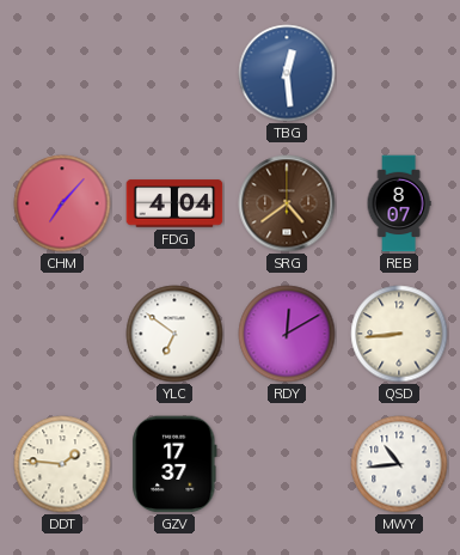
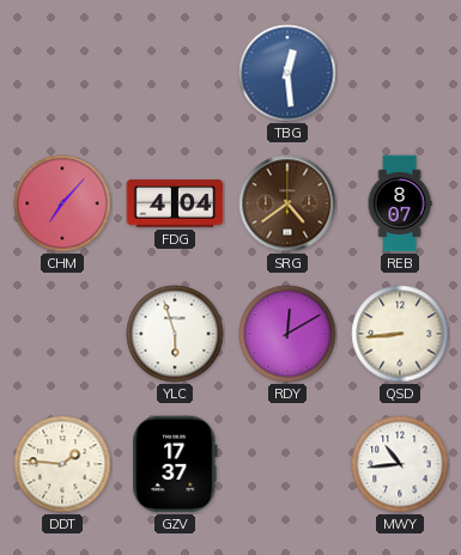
YLC: 6:51 -> 5:57
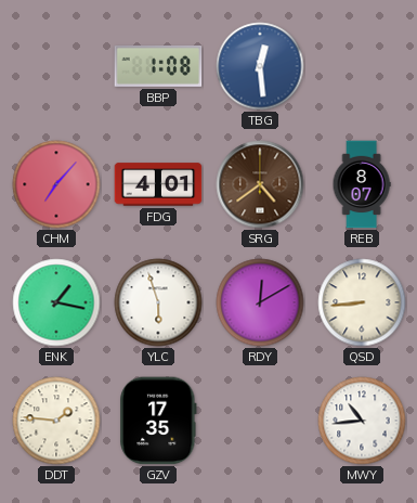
BBP: none -> 1:08
FDG: 4:04 -> 4:01
ENK: none -> 1:17
GZV: 17:37 -> 17:35
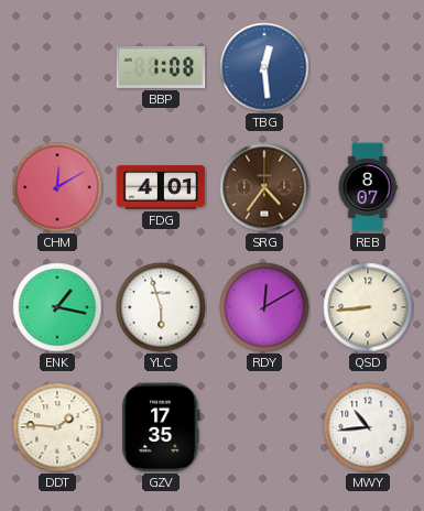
CHM: 7:07 -> 12:10
SRG: 4:39 -> 4:36
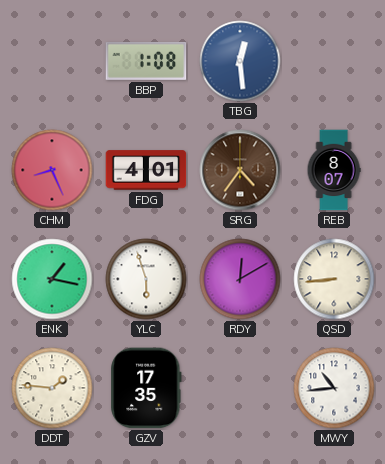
CHM: 12:10 -> 8:26
